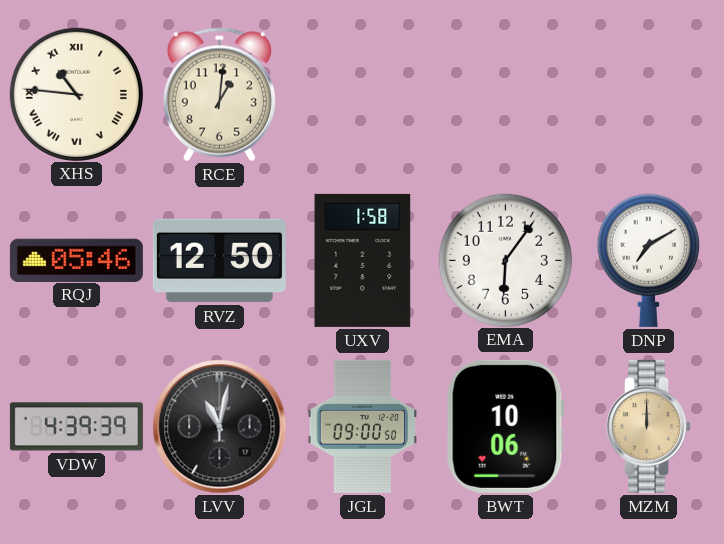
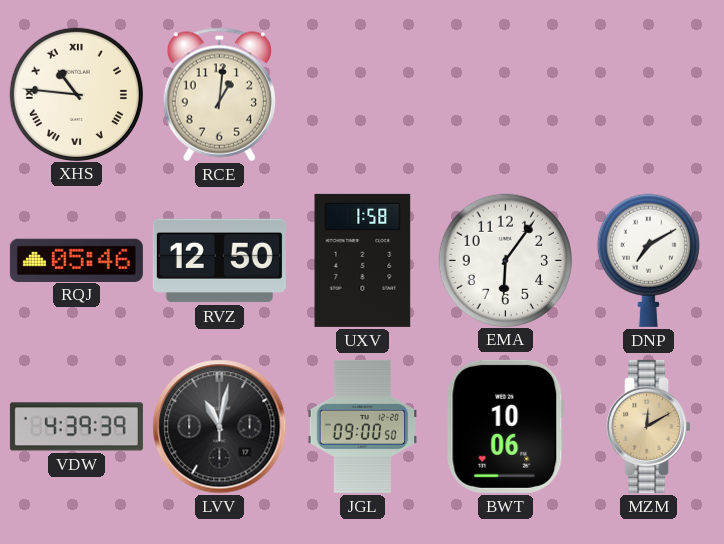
MZM: 12:00 -> 12:10
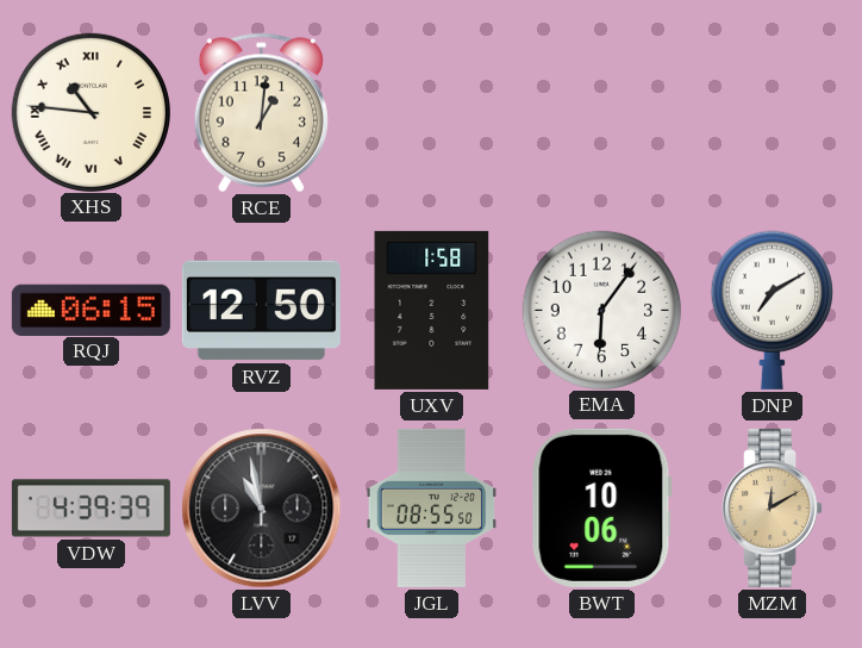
RQJ: 05:46 -> 06:15
LVV: 11:02 -> 10:58
JGL: 09:00 -> 08:55
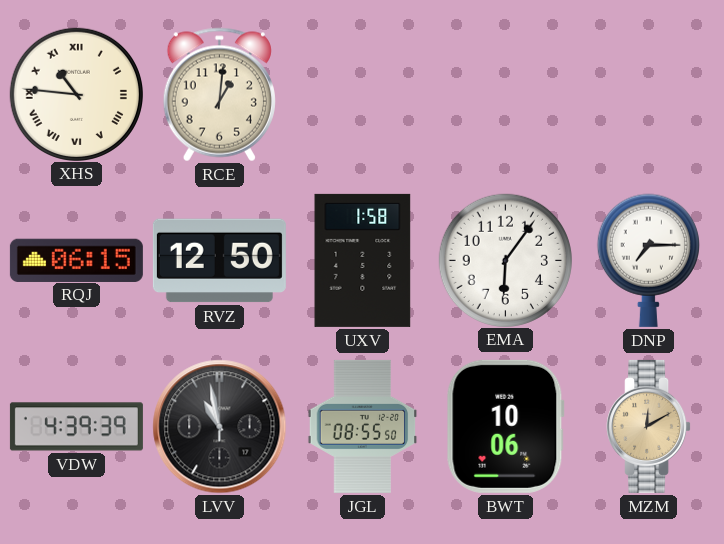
DNP: 7:10 -> 7:15
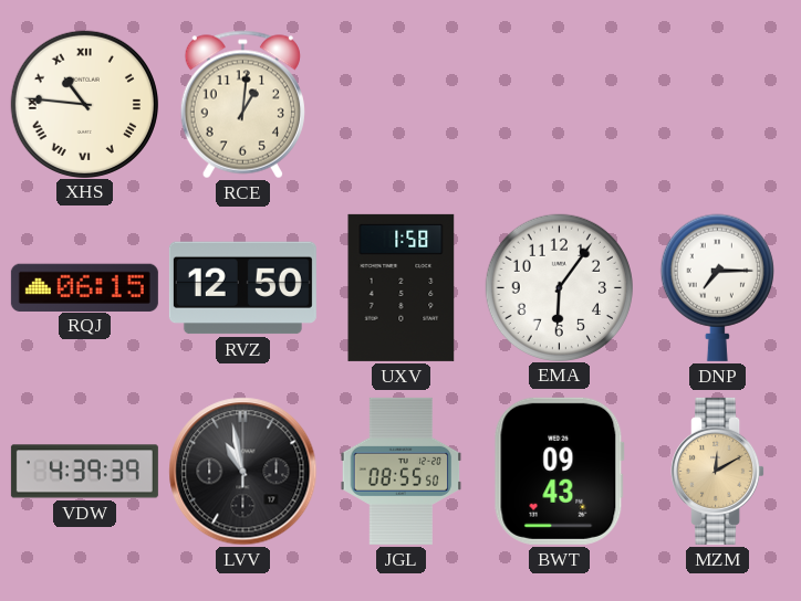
BWT: 10:06 -> 09:43
